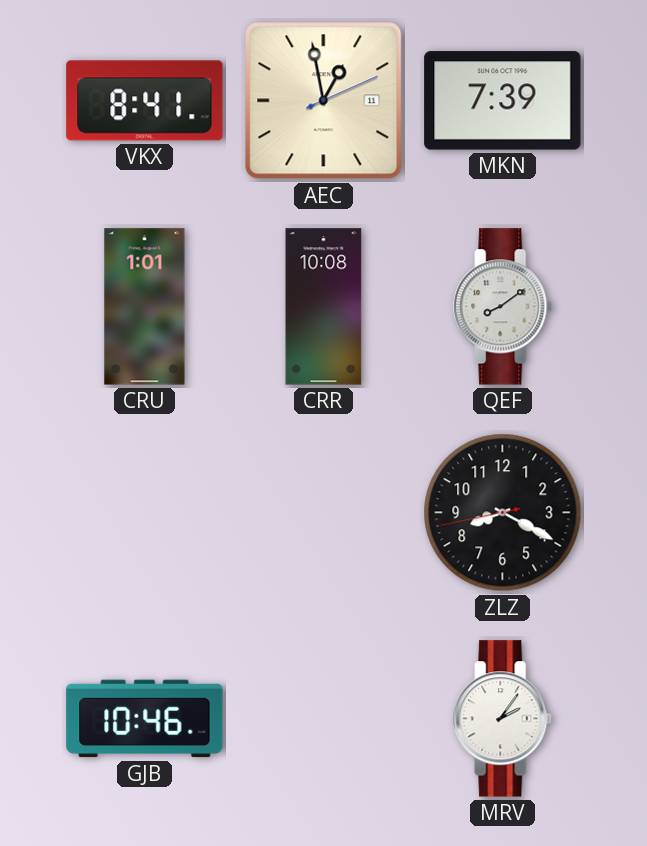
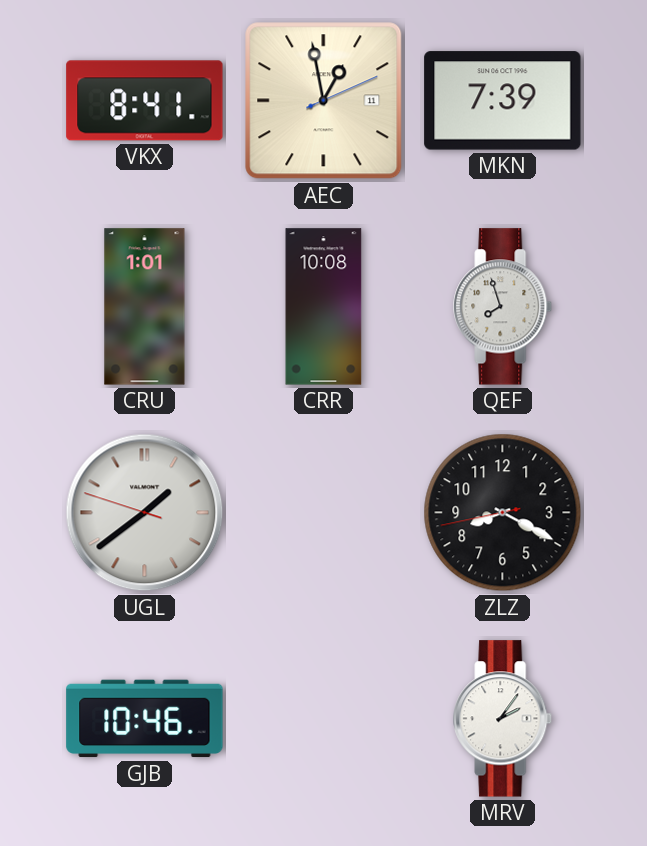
QEF: 8:09 -> 7:57
UGL: none -> 1:38
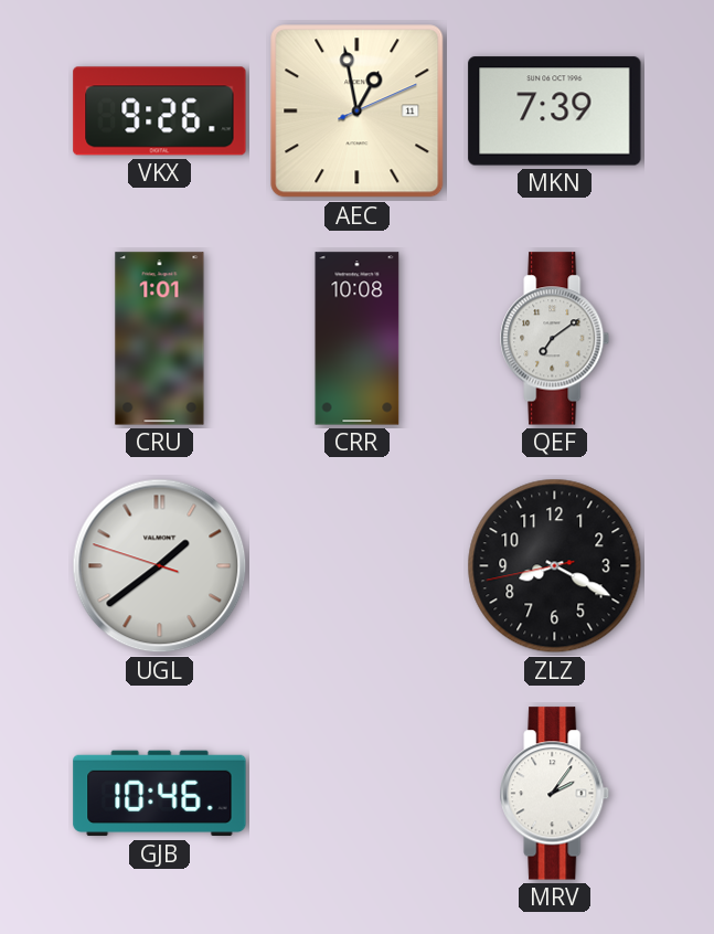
VKX: 8:41 -> 9:26
QEF: 7:57 -> 7:09
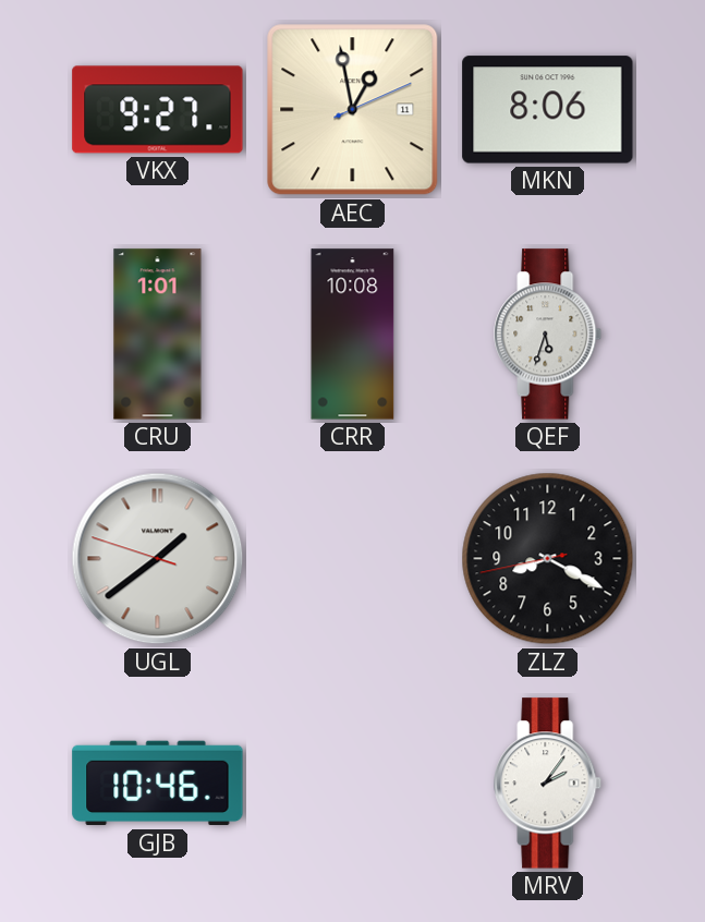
VKX: 9:26 -> 9:27
MKN: 7:39 -> 8:06
QEF: 7:09 -> 5:33
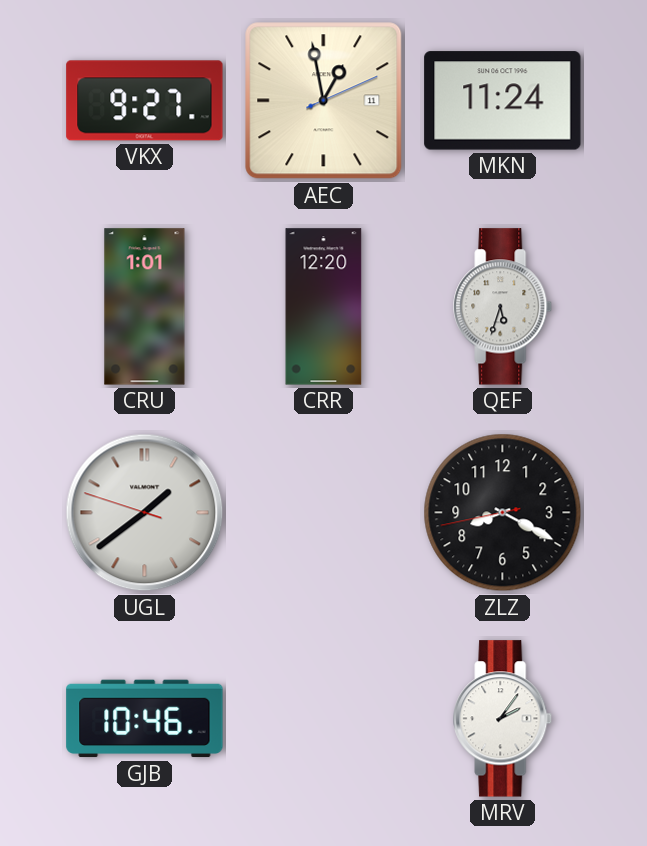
MKN: 8:06 -> 11:24
CRR: 10:08 -> 12:20
